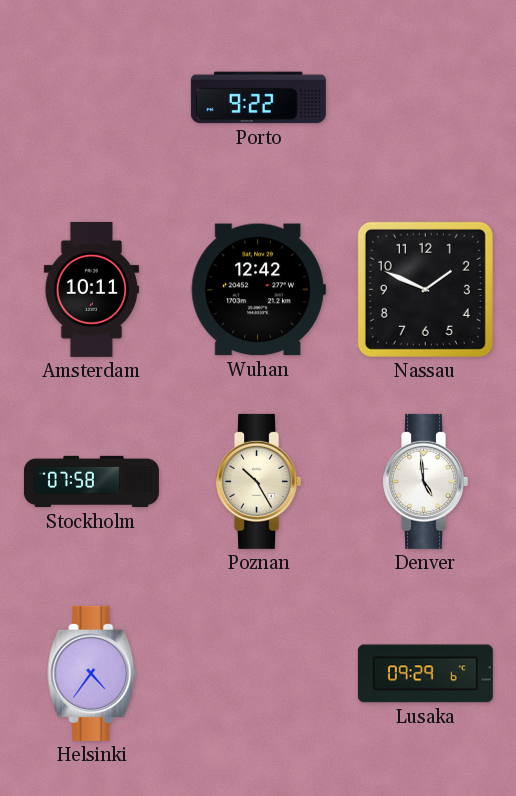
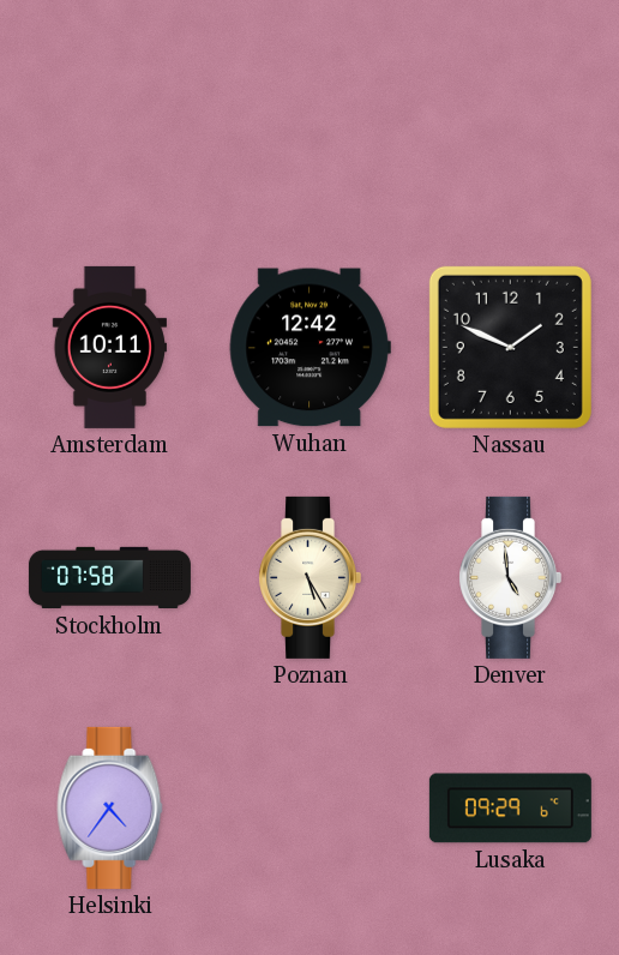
Porto: 9:22 -> none
Poznan: 10:25 -> 5:25
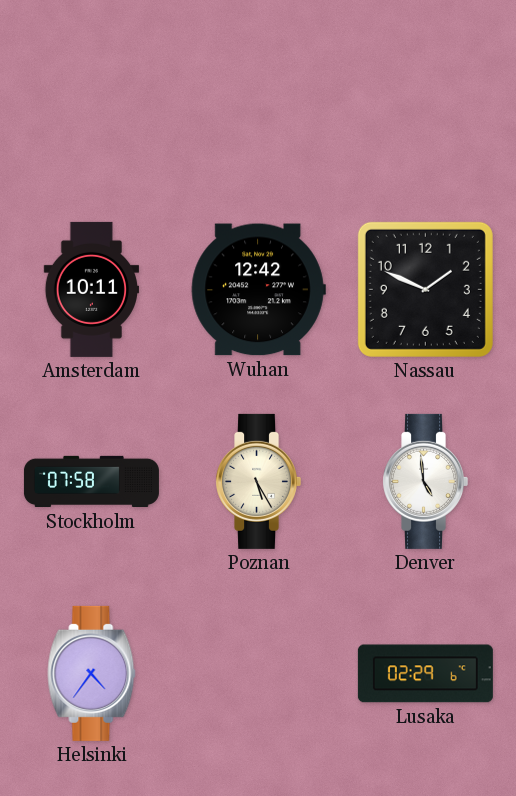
Lusaka: 09:29 -> 02:29
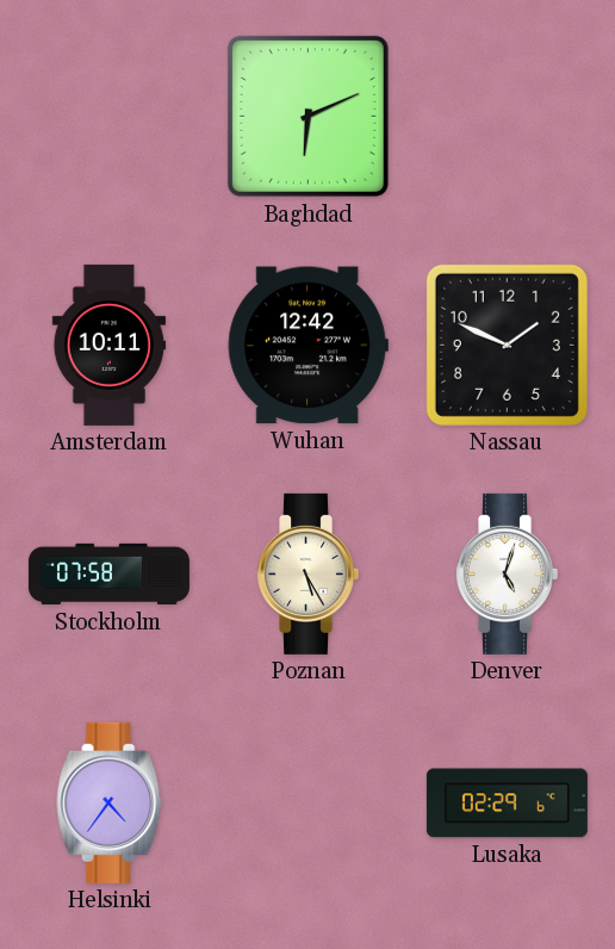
Baghdad: none -> 6:11
Denver: 4:59 -> 5:03
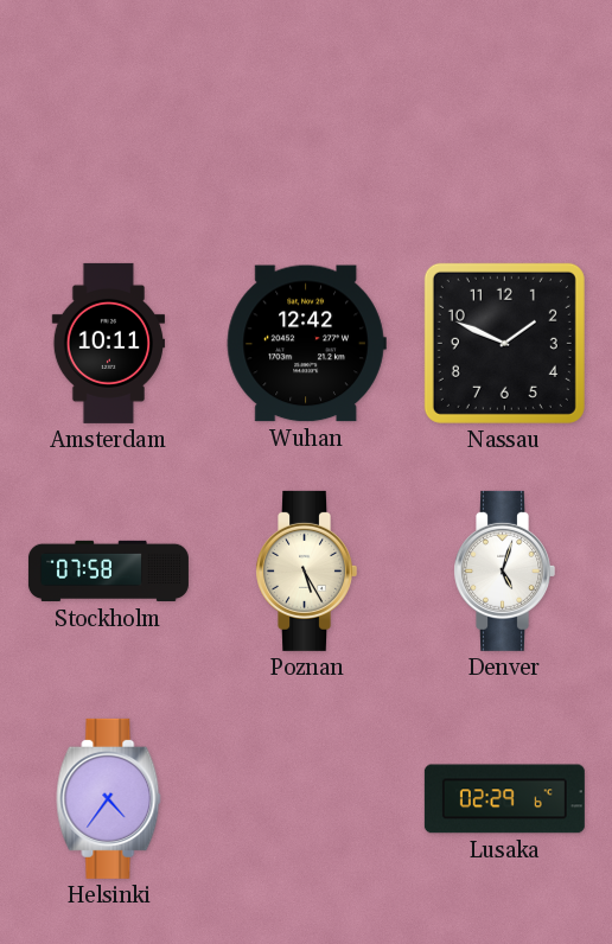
Baghdad: 6:11 -> none
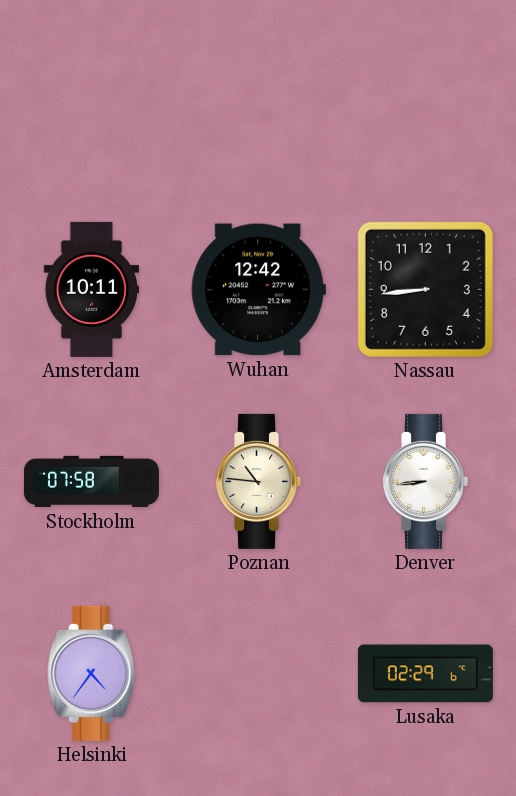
Nassau: 1:49 -> 8:44
Poznan: 5:25 -> 10:46
Denver: 5:03 -> 8:44
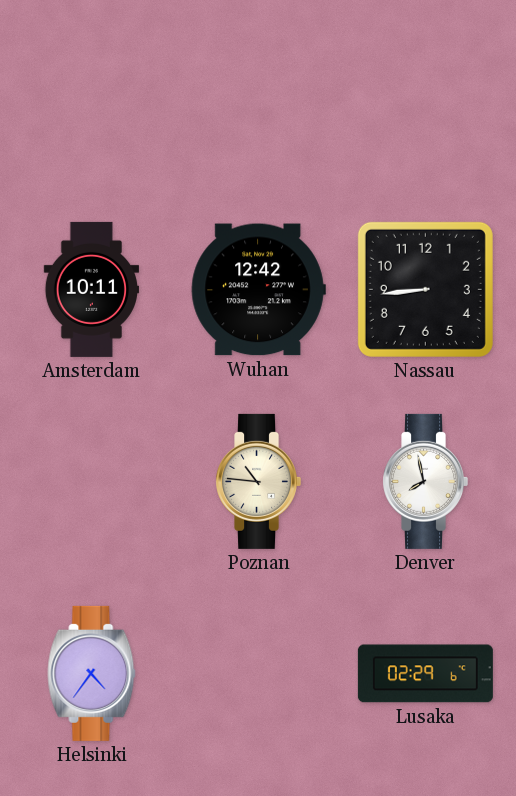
Stockholm: 07:58 -> none
Denver: 8:44 -> 7:58
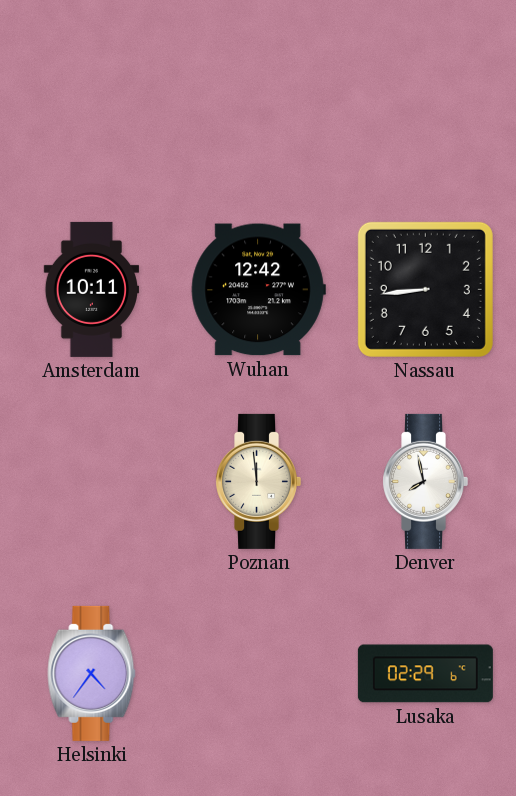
Poznan: 10:46 -> 11:59
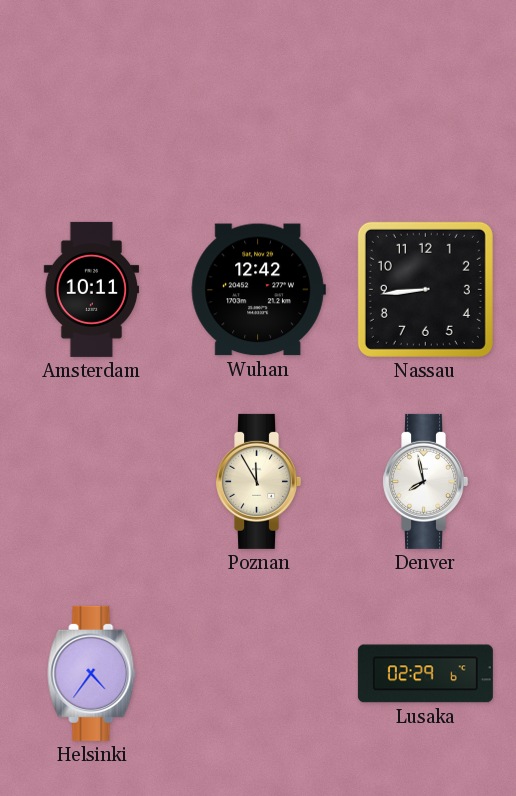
Poznan: 11:59 -> 11:55
